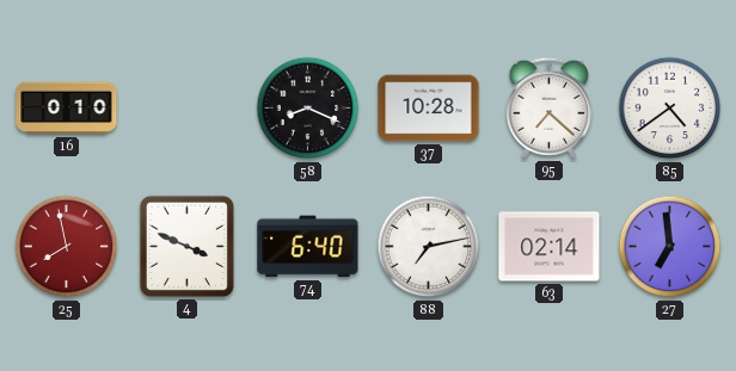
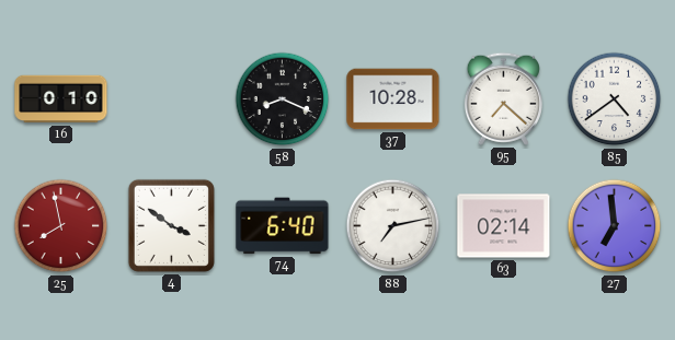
4: 3:49 -> 3:51
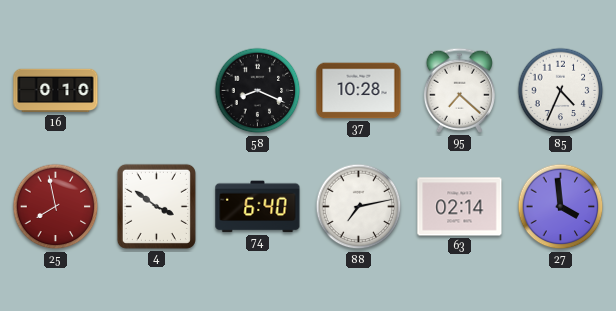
85: 4:39 -> 4:34
27: 6:59 -> 3:59
